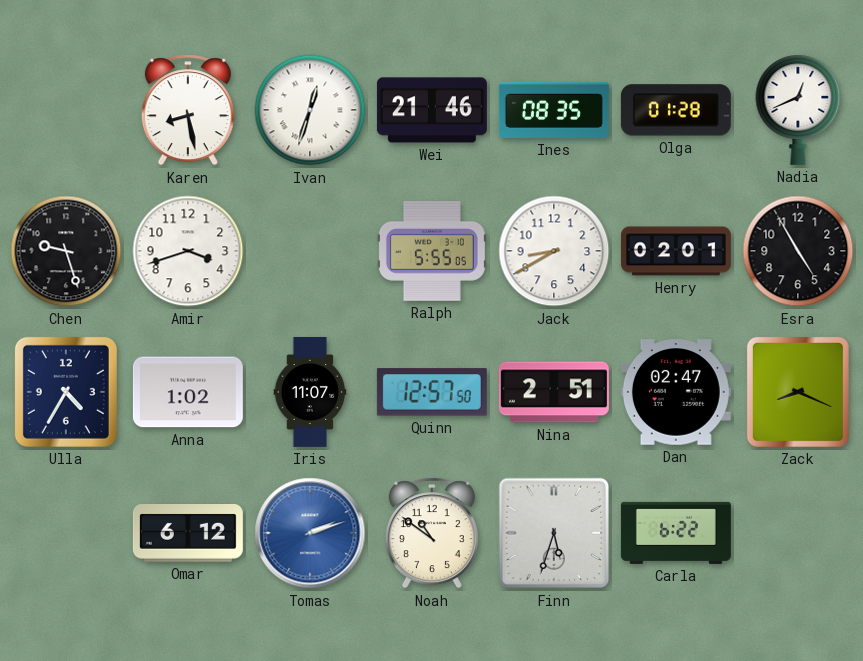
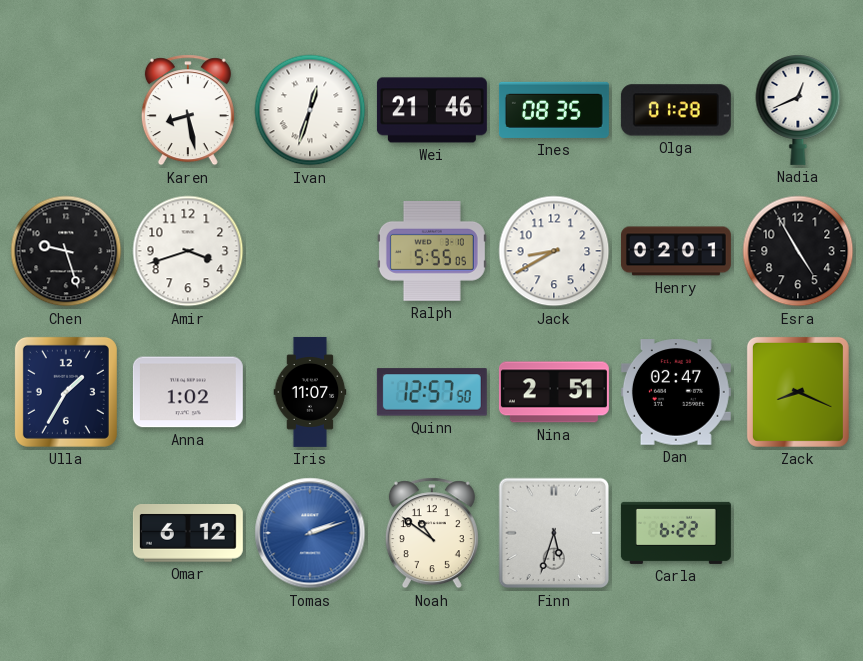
Ulla: 4:35 -> 1:35
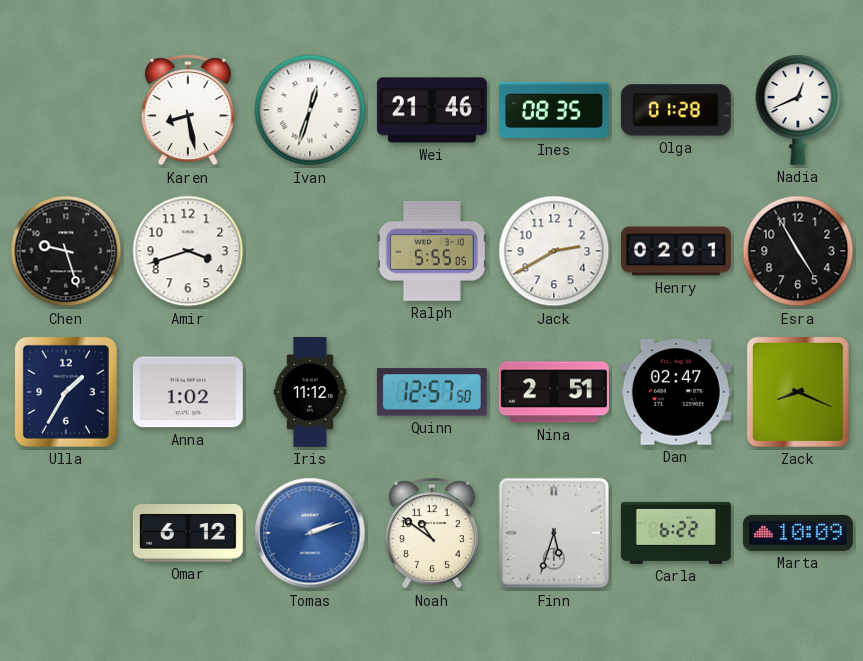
Jack: 8:40 -> 2:40
Iris: 11:07 -> 11:12
Marta: none -> 10:09
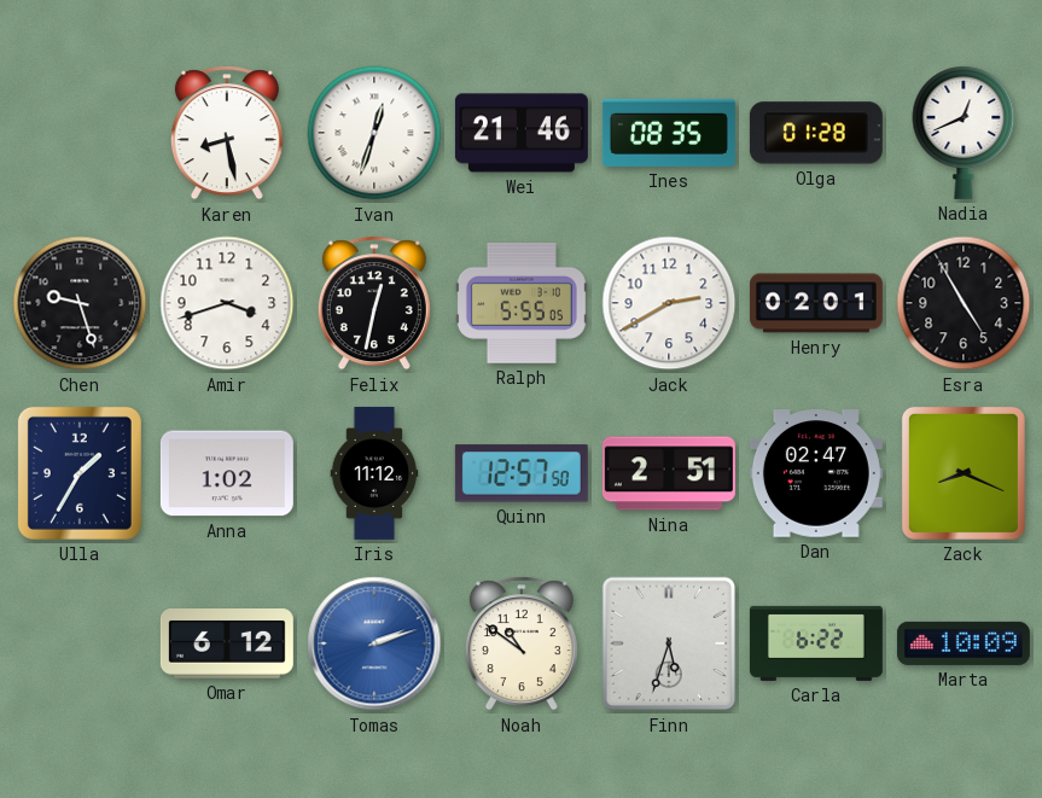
Felix: none -> 12:32
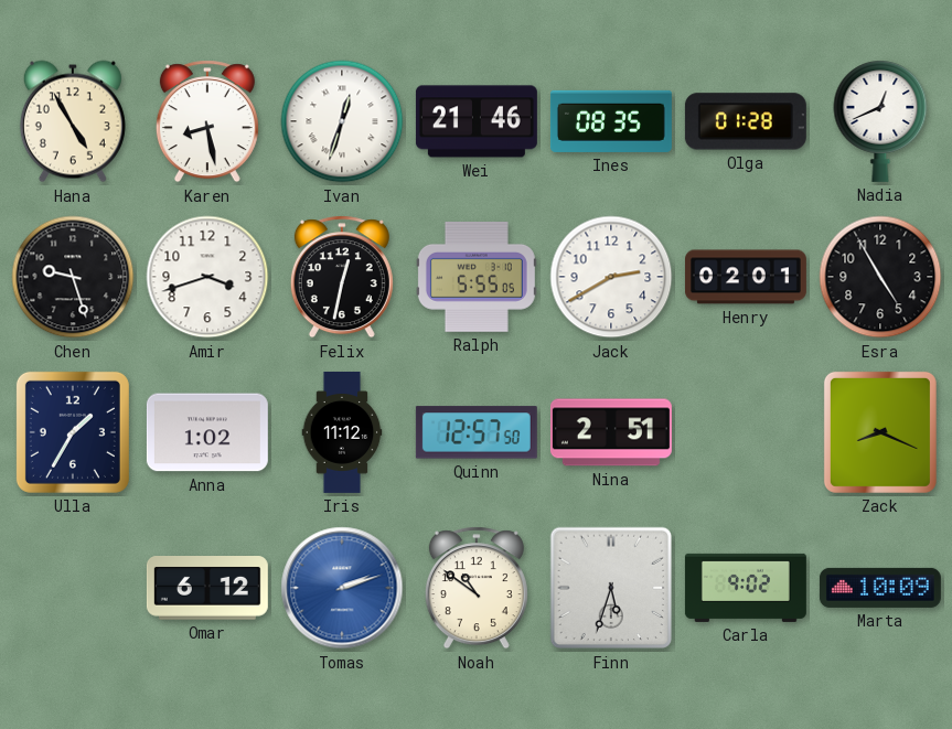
Hana: none -> 4:55
Dan: 02:47 -> none
Carla: 6:22 -> 9:02
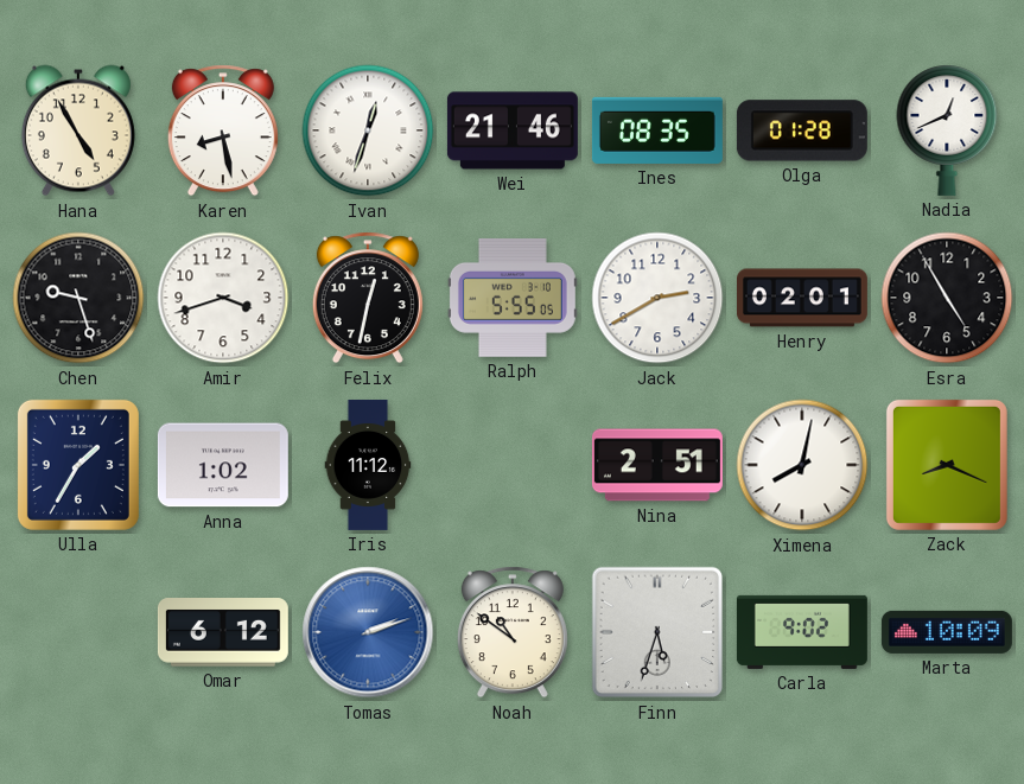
Quinn: 12:57 -> none
Ximena: none -> 8:02
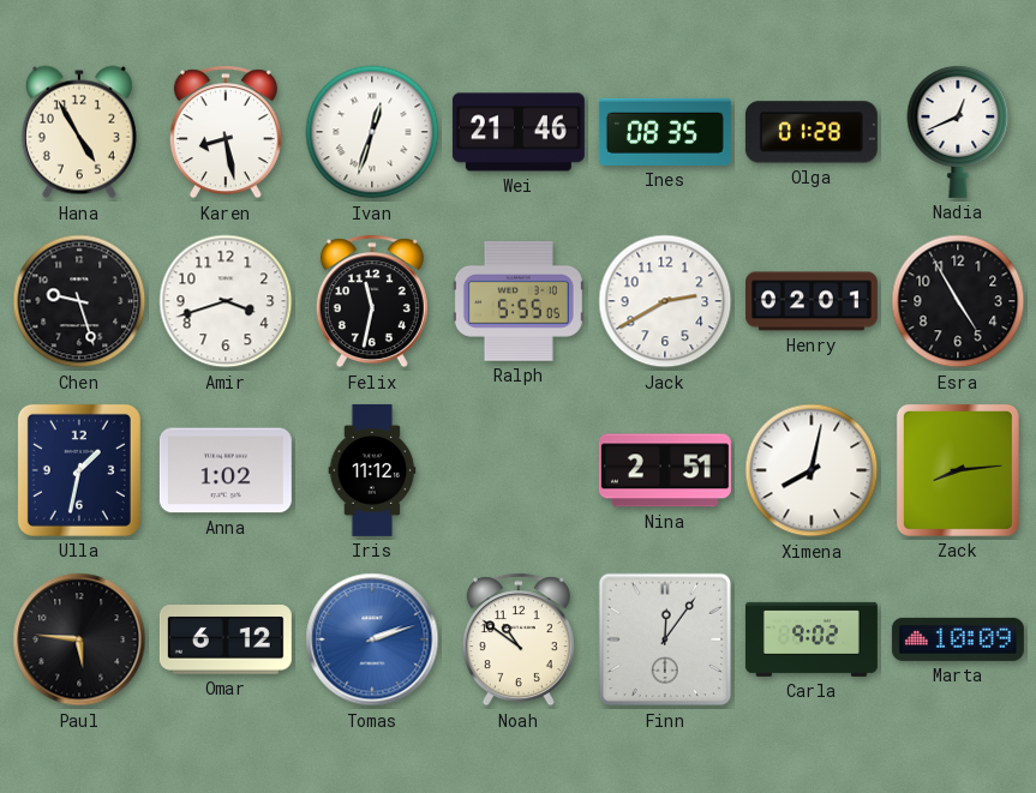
Felix: 12:32 -> 11:32
Ulla: 1:35 -> 1:32
Zack: 8:19 -> 8:14
Paul: none -> 5:46
Finn: 5:33 -> 12:06
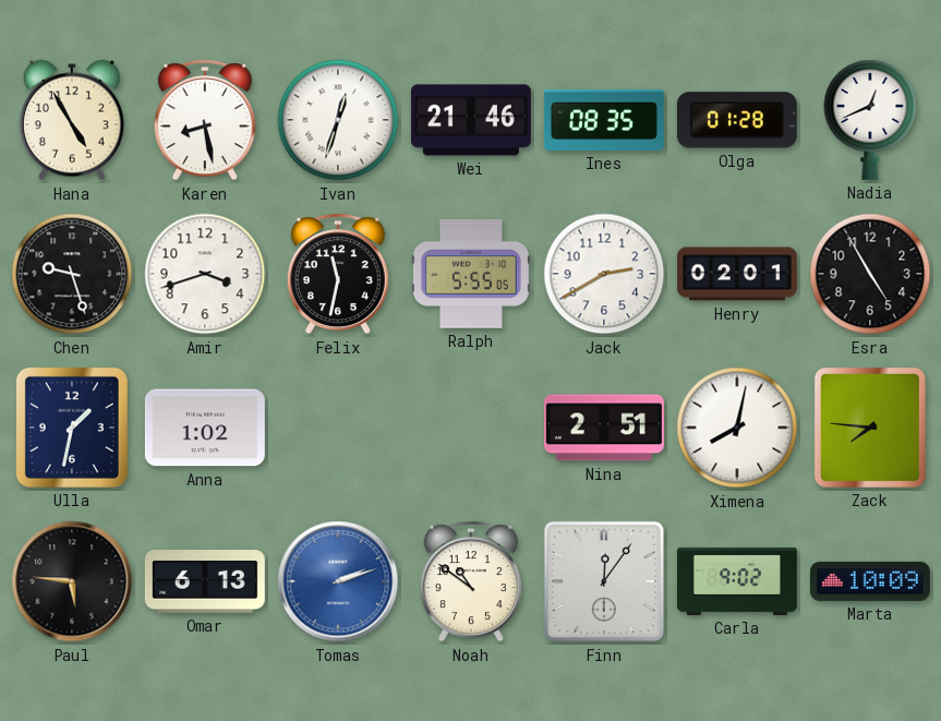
Iris: 11:12 -> none
Zack: 8:14 -> 7:46
Omar: 6:12 -> 6:13
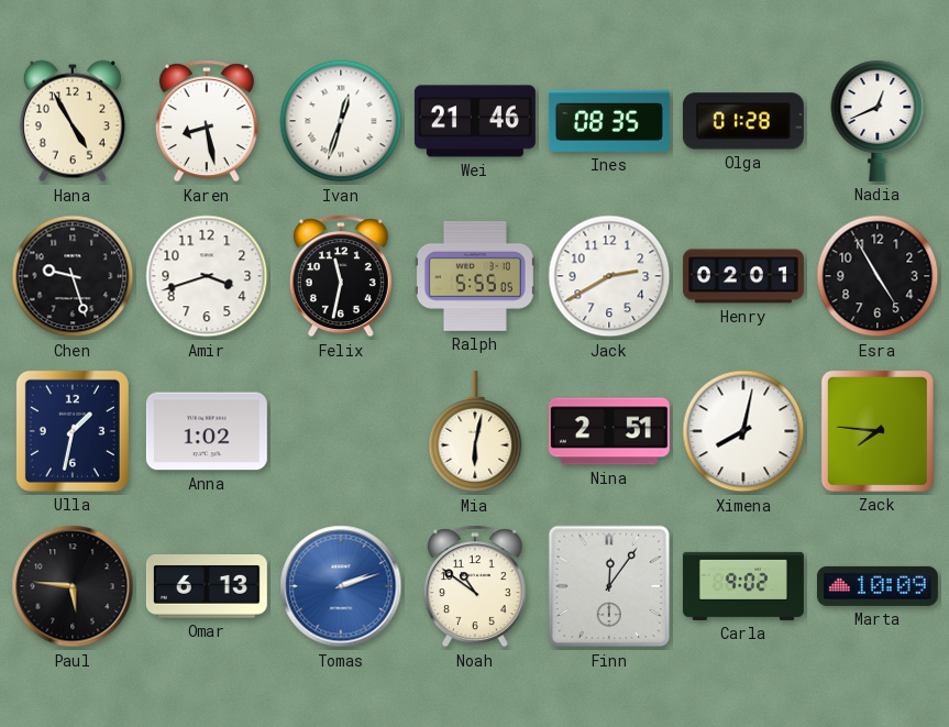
Mia: none -> 6:02
